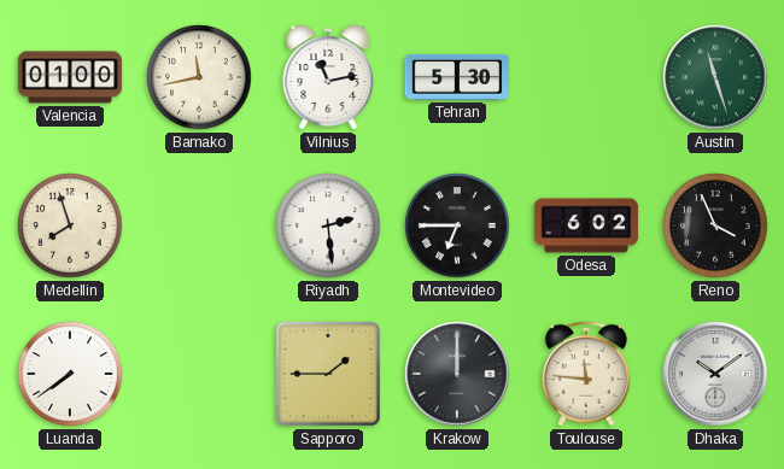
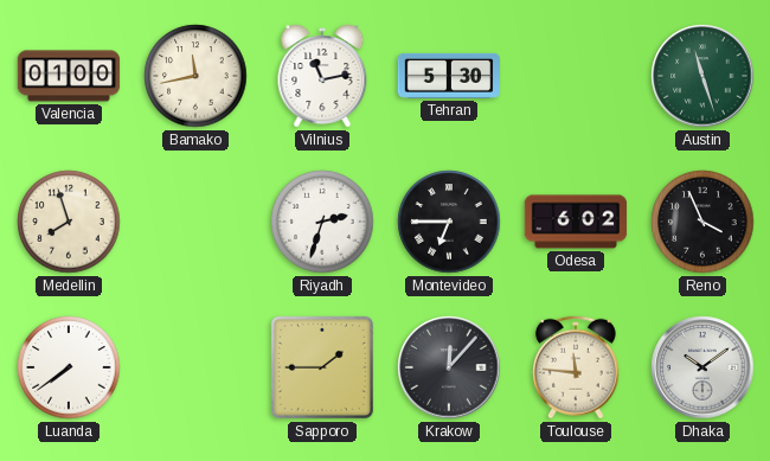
Riyadh: 2:29 -> 2:33
Krakow: 12:00 -> 12:07
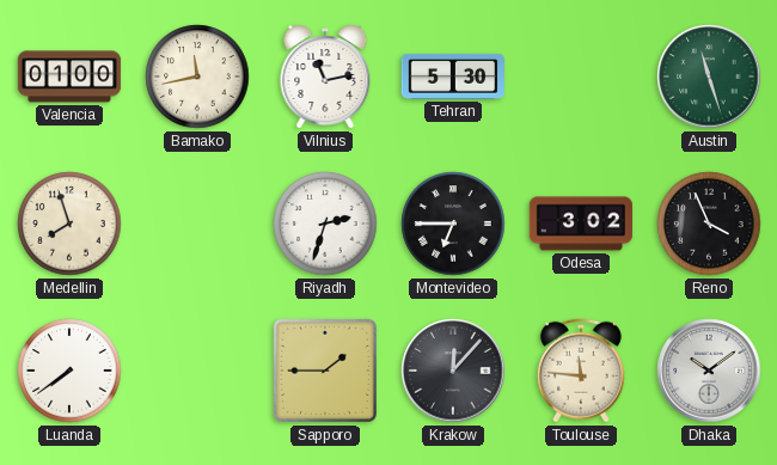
Odesa: 6:02 -> 3:02
